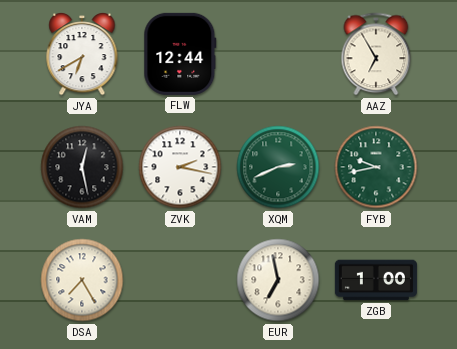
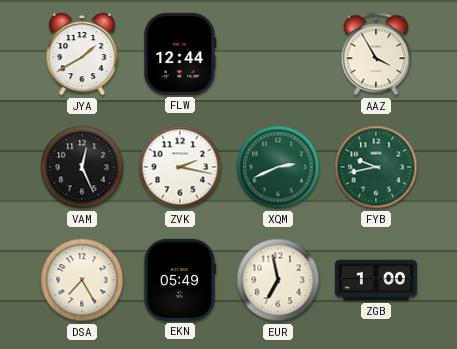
JYA: 6:40 -> 1:40
AAZ: 6:55 -> 3:55
VAM: 12:28 -> 12:26
EKN: none -> 05:49
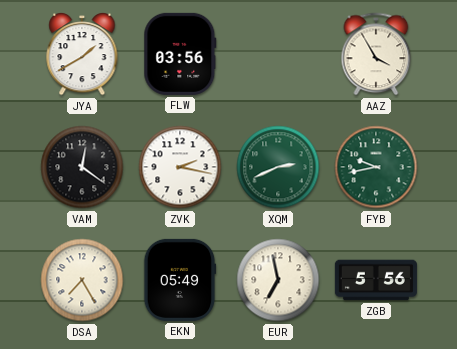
FLW: 12:44 -> 03:56
VAM: 12:26 -> 12:21
ZGB: 1:00 -> 5:56
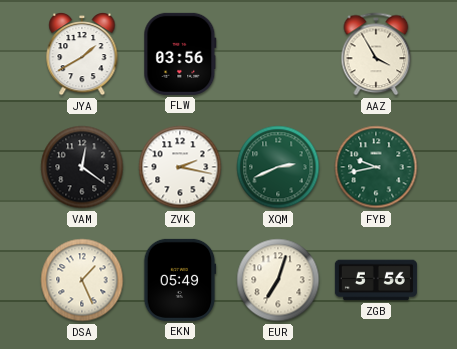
DSA: 7:25 -> 1:26
EUR: 6:58 -> 7:03
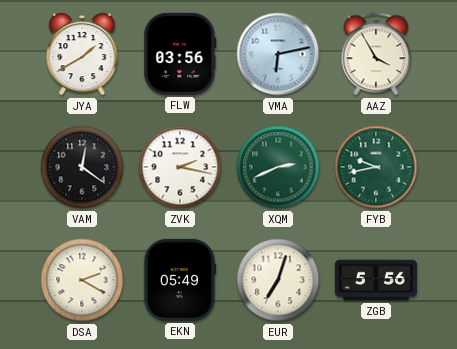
VMA: none -> 6:13
DSA: 1:26 -> 2:20
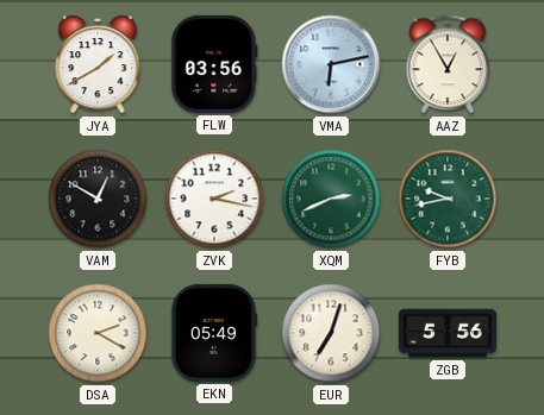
AAZ: 3:55 -> 12:55
VAM: 12:21 -> 12:50
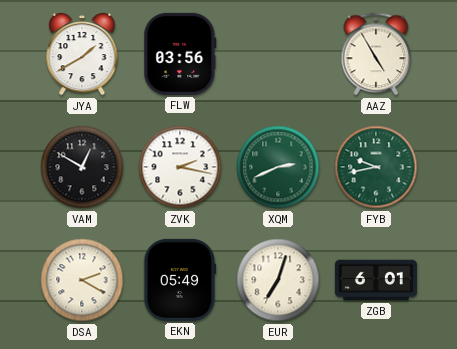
VMA: 6:13 -> none
AAZ: 12:55 -> 4:55
ZGB: 5:56 -> 6:01
